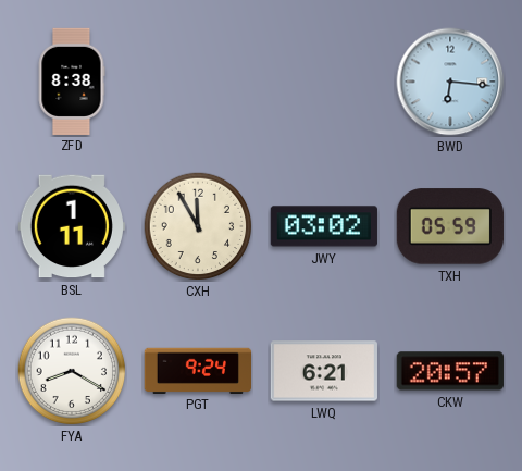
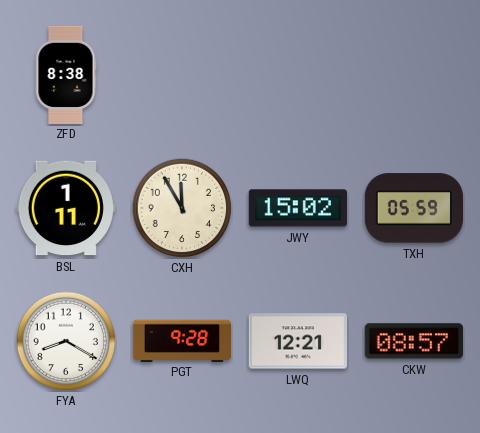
BWD: 6:16 -> none
JWY: 03:02 -> 15:02
PGT: 9:24 -> 9:28
LWQ: 6:21 -> 12:21
CKW: 20:57 -> 08:57
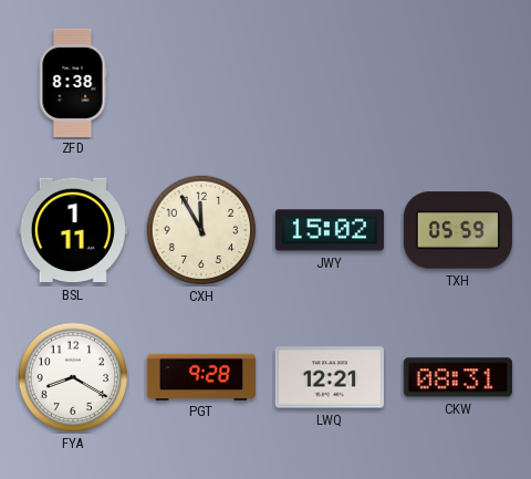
CKW: 08:57 -> 08:31
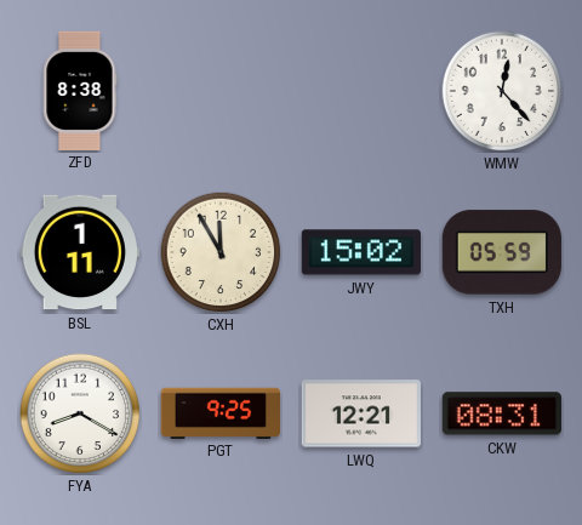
WMW: none -> 12:23
PGT: 9:28 -> 9:25
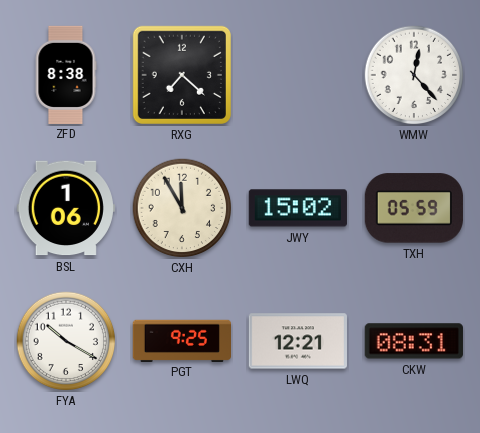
RXG: none -> 7:22
BSL: 1:11 -> 1:06
FYA: 8:20 -> 10:20
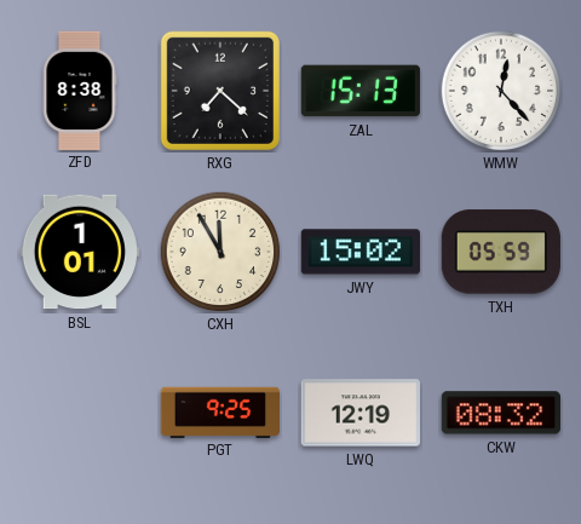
ZAL: none -> 15:13
BSL: 1:06 -> 1:01
FYA: 10:20 -> none
LWQ: 12:21 -> 12:19
CKW: 08:31 -> 08:32
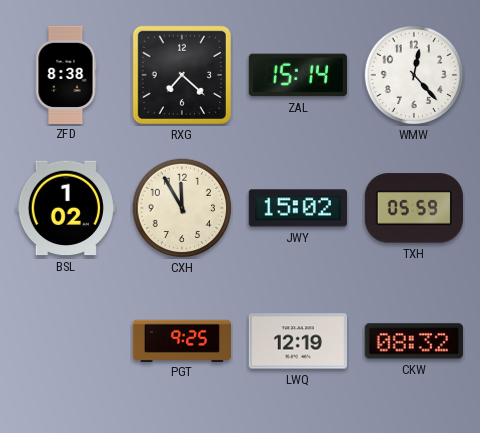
ZAL: 15:13 -> 15:14
BSL: 1:01 -> 1:02
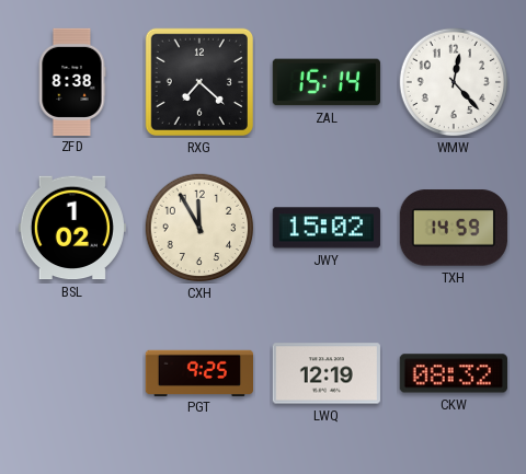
TXH: 05:59 -> 14:59
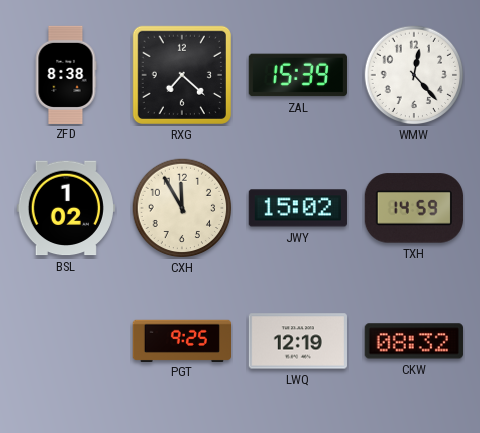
ZAL: 15:14 -> 15:39
